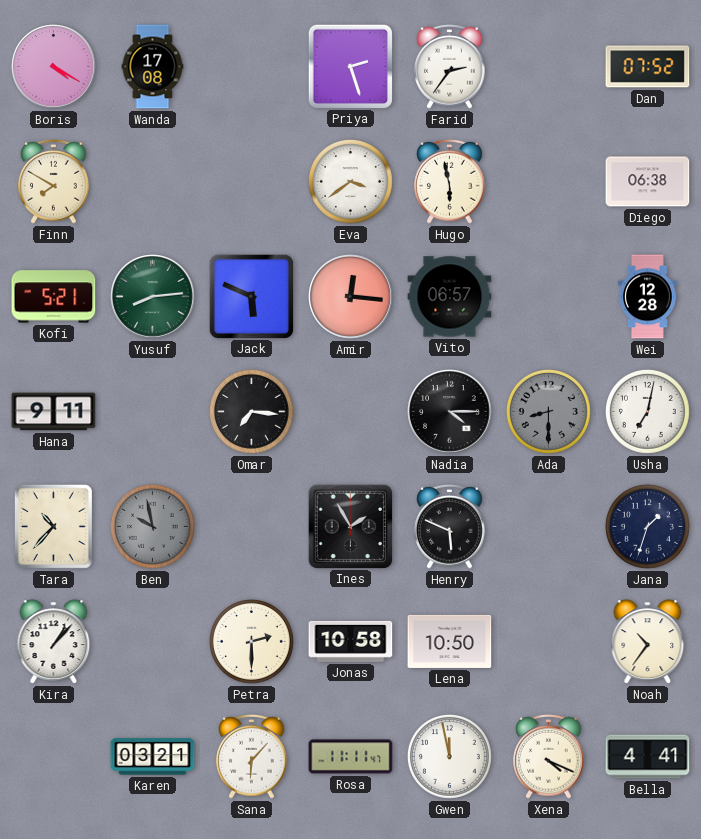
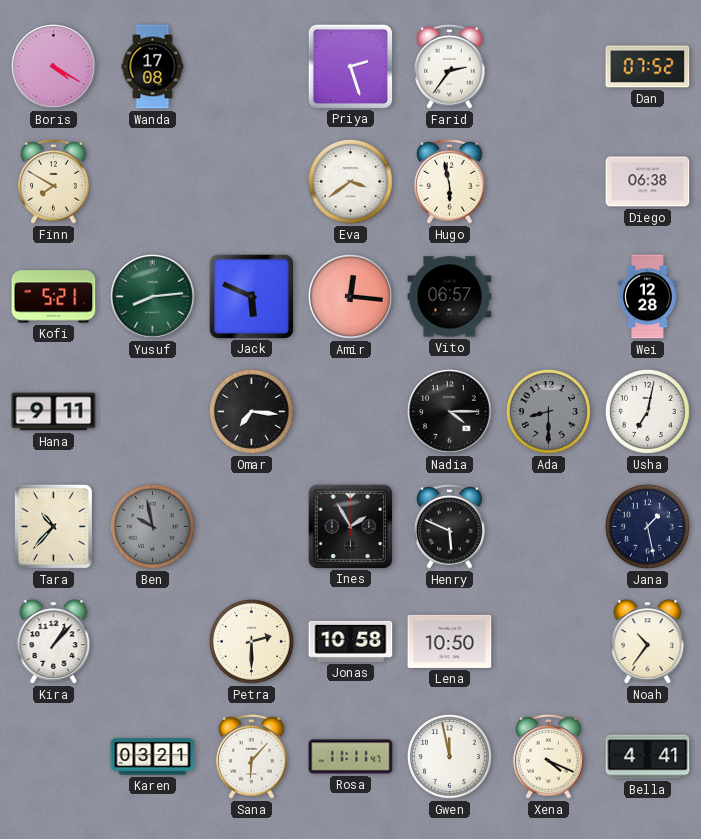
Jana: 1:33 -> 1:28
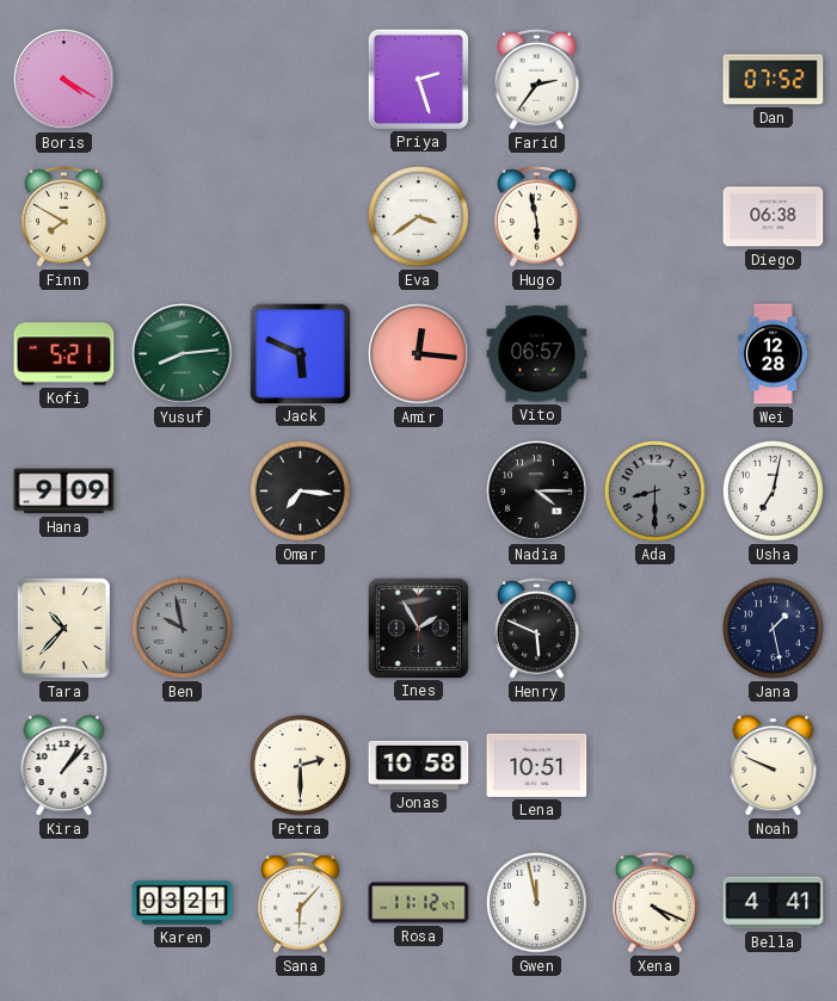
Wanda: 17:08 -> none
Hana: 9:11 -> 9:09
Lena: 10:50 -> 10:51
Noah: 10:36 -> 9:49
Rosa: 11:11 -> 11:12
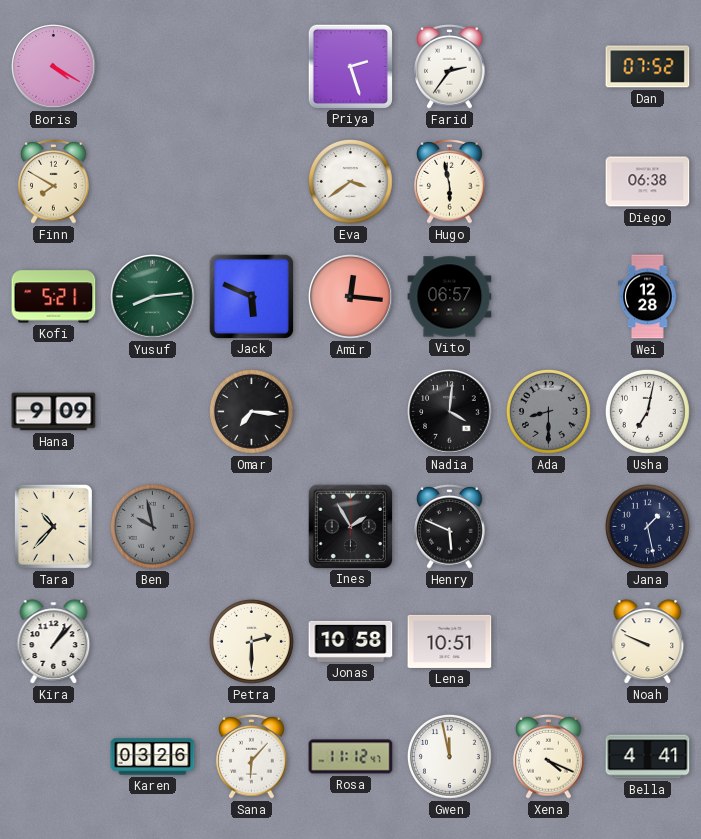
Nadia: 4:15 -> 4:01
Karen: 03:21 -> 03:26
